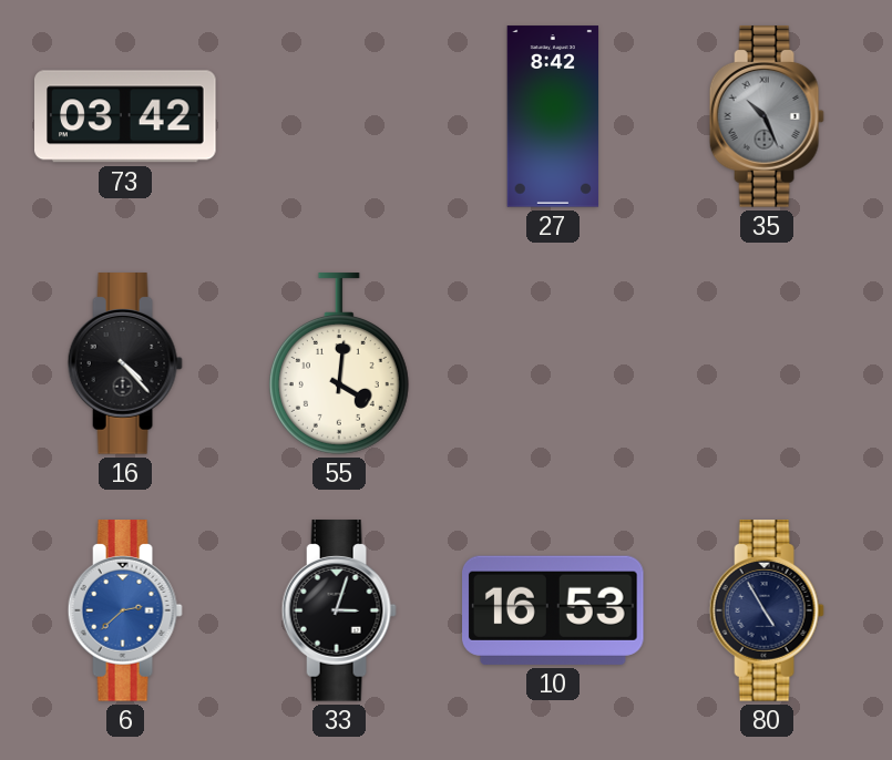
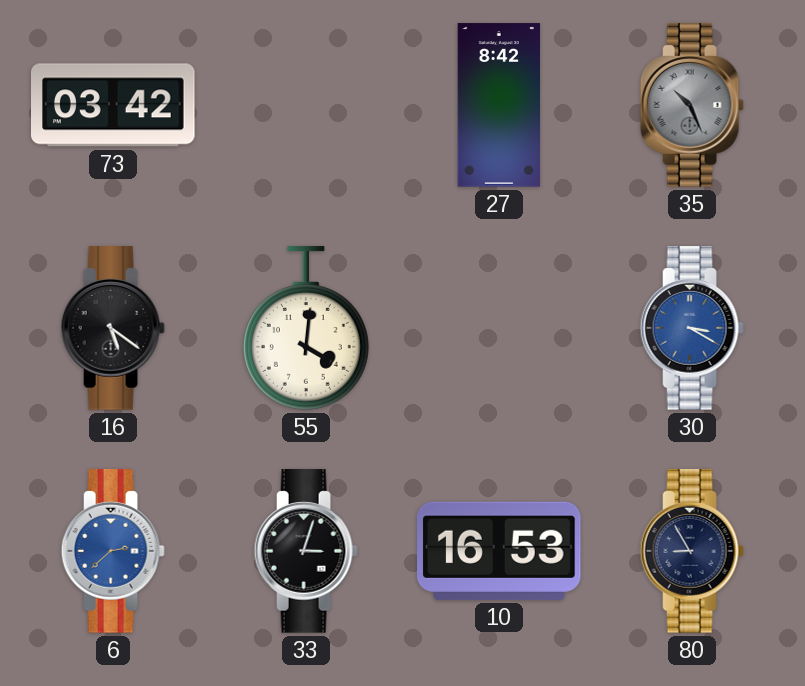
16: 4:23 -> 5:21
30: none -> 3:20
80: 4:55 -> 8:55
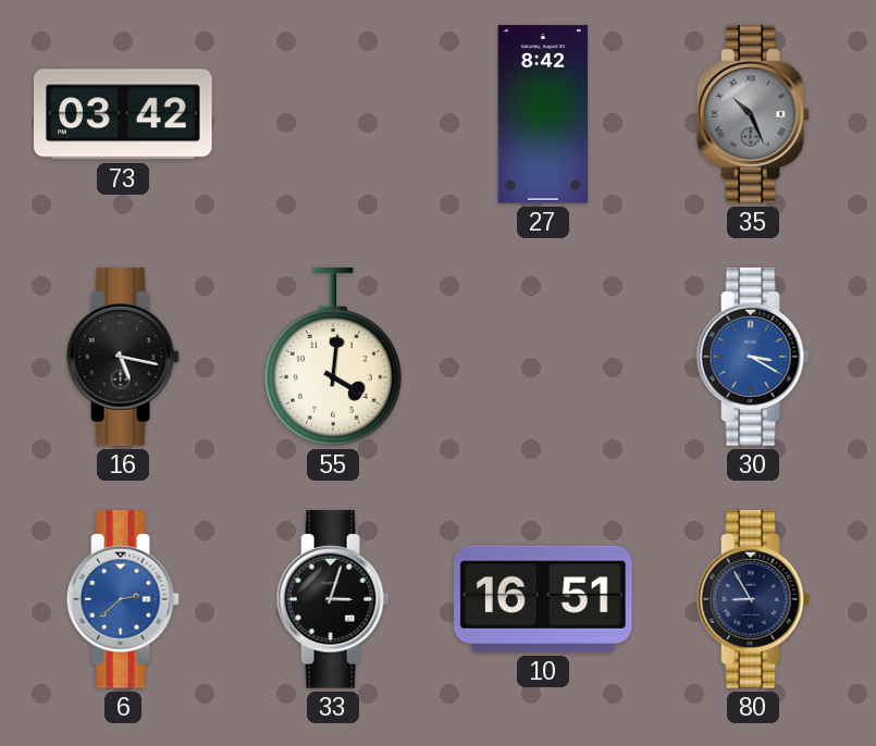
16: 5:21 -> 5:17
10: 16:53 -> 16:51
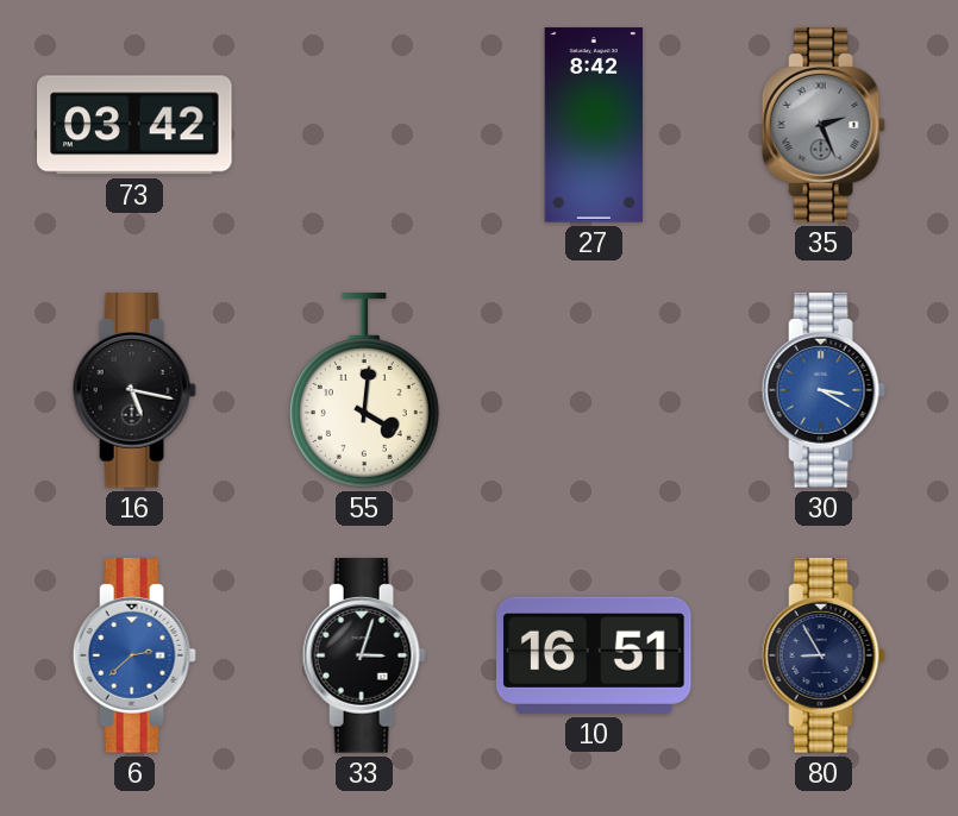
35: 10:26 -> 2:26
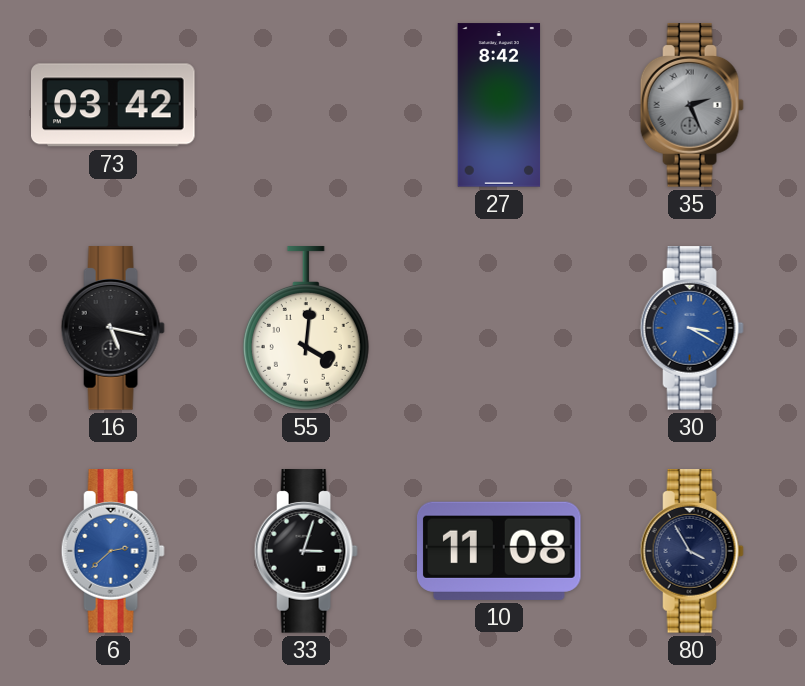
10: 16:51 -> 11:08
80: 8:55 -> 3:55
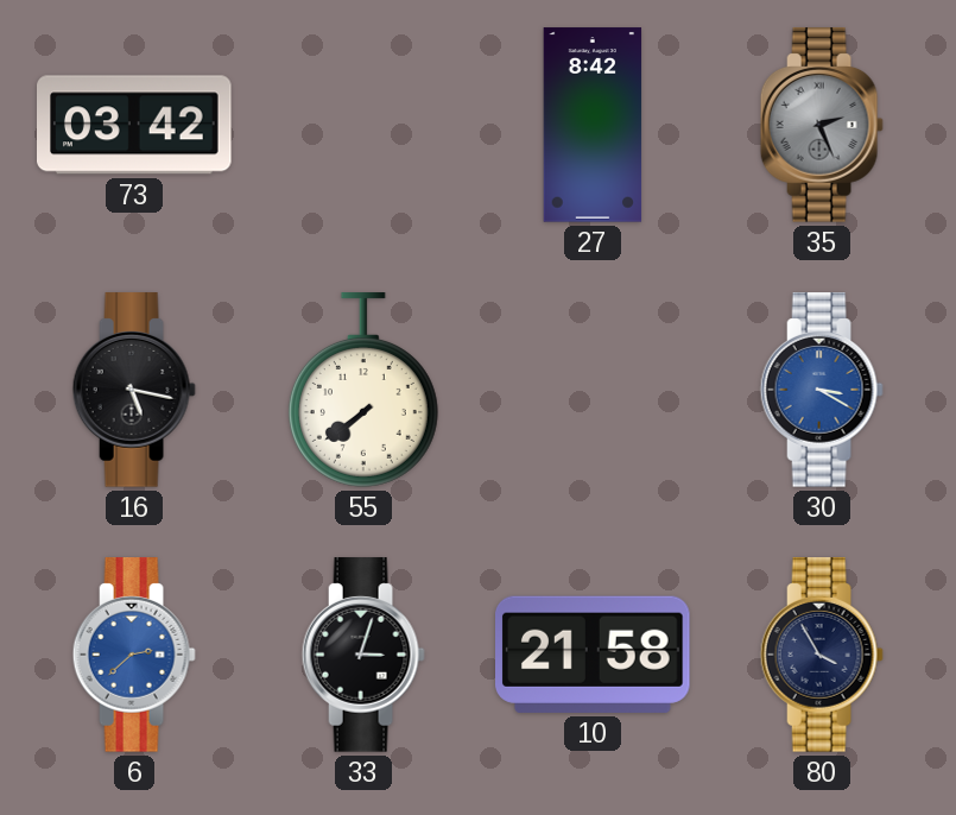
55: 4:01 -> 7:39
10: 11:08 -> 21:58
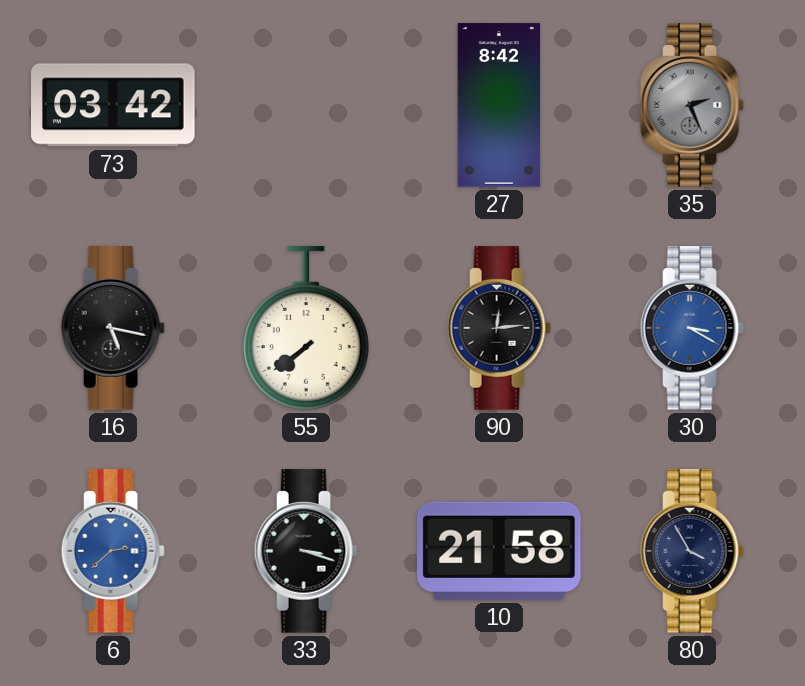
90: none -> 12:14
33: 3:03 -> 3:18
